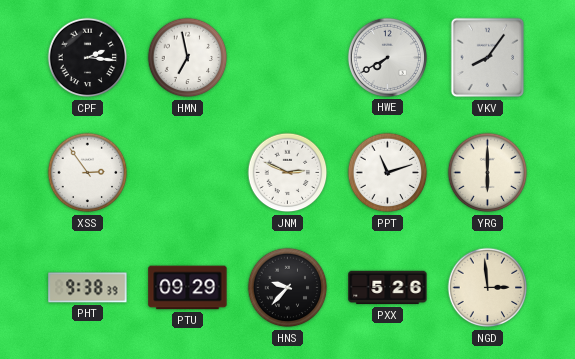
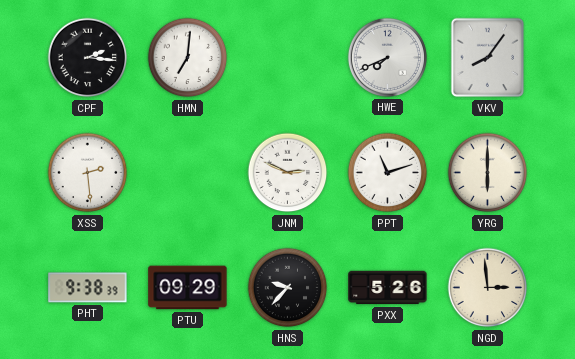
HMN: 6:58 -> 7:01
HWE: 7:40 -> 7:41
XSS: 2:54 -> 2:29
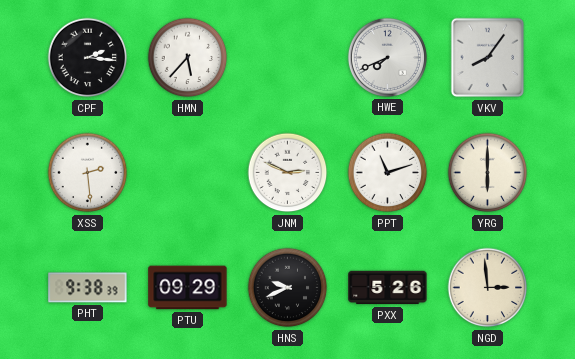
HMN: 7:01 -> 5:37
HNS: 9:37 -> 9:41
